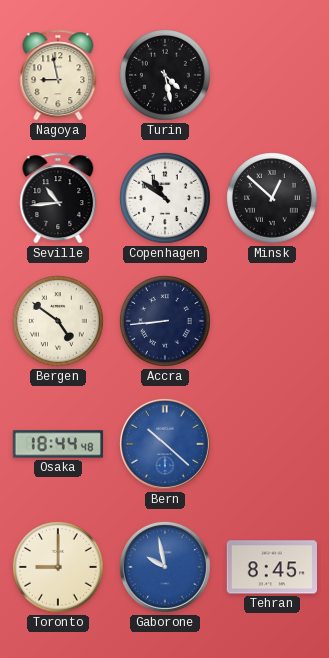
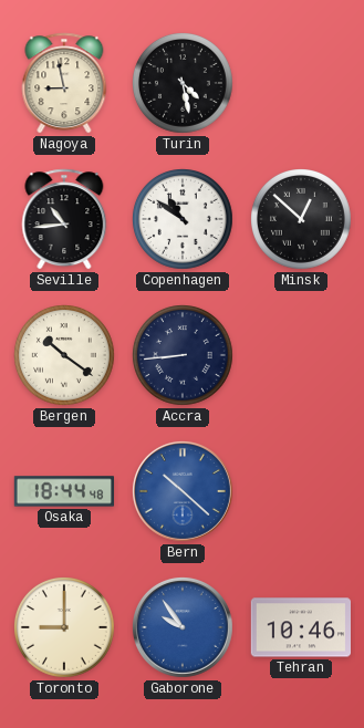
Bergen: 4:51 -> 10:21
Gaborone: 9:58 -> 9:54
Tehran: 8:45 -> 10:46
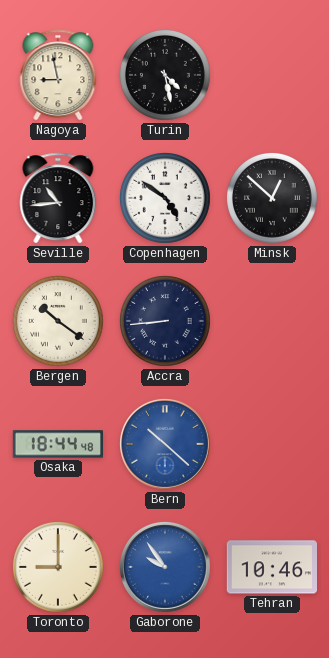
Copenhagen: 10:51 -> 4:51
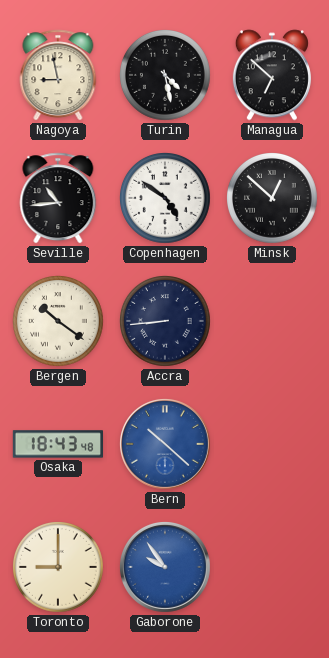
Managua: none -> 6:52
Osaka: 18:44 -> 18:43
Tehran: 10:46 -> none
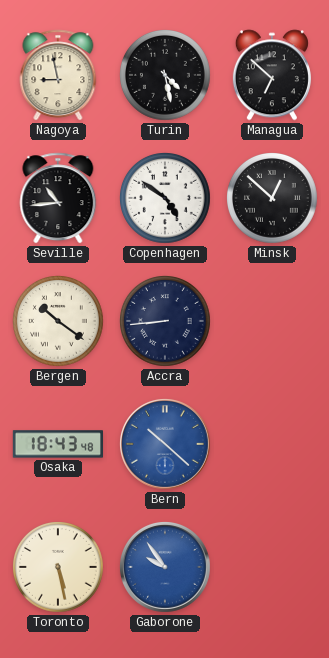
Toronto: 9:00 -> 5:28
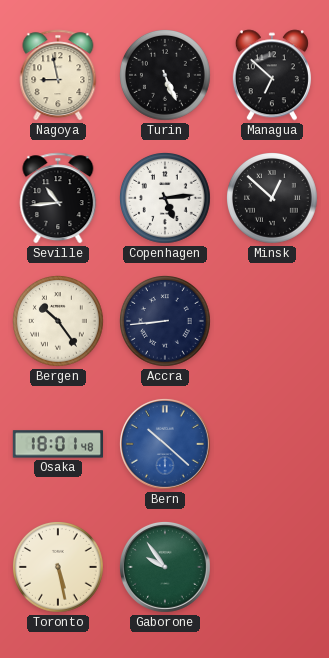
Turin: 4:28 -> 5:26
Copenhagen: 4:51 -> 5:14
Bergen: 10:21 -> 10:24
Osaka: 18:43 -> 18:01
Gaborone dial: blue -> green
